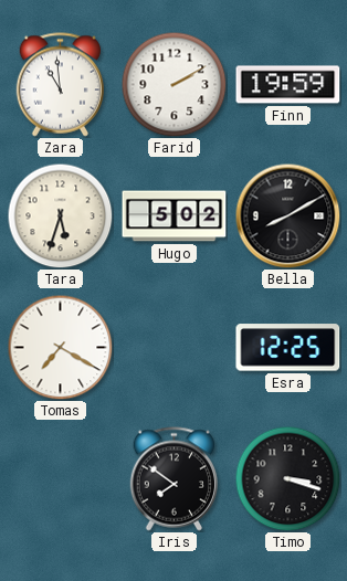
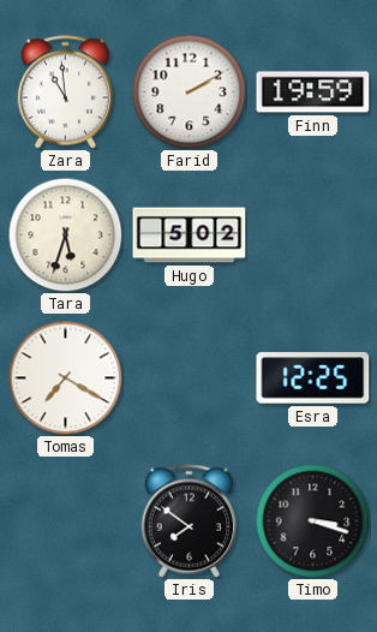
Bella: 8:10 -> none
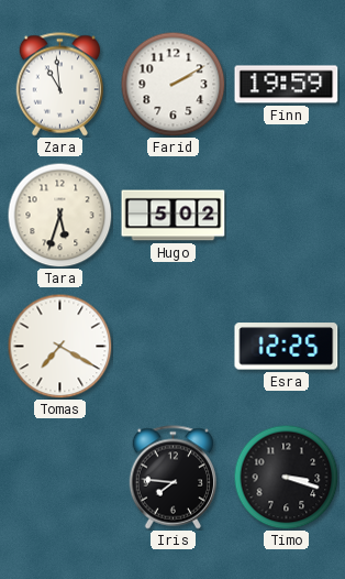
Iris: 7:51 -> 7:46
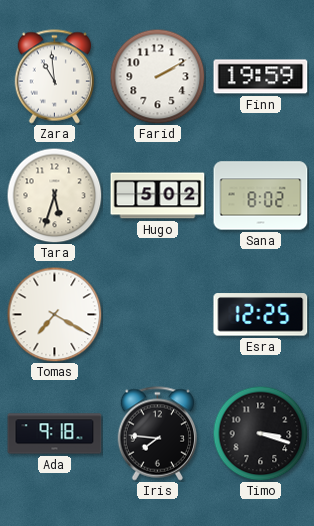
Sana: none -> 8:02
Ada: none -> 9:18
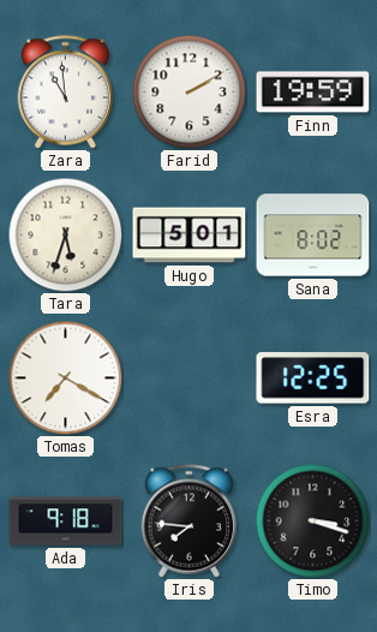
Hugo: 5:02 -> 5:01
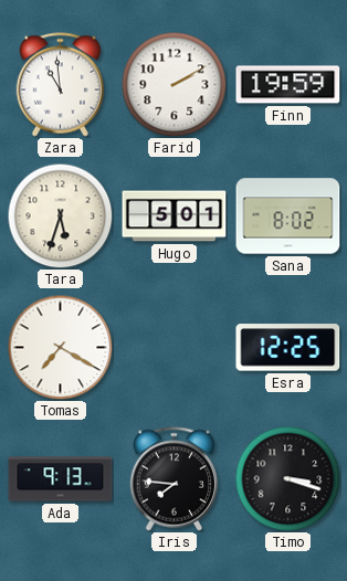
Ada: 9:18 -> 9:13
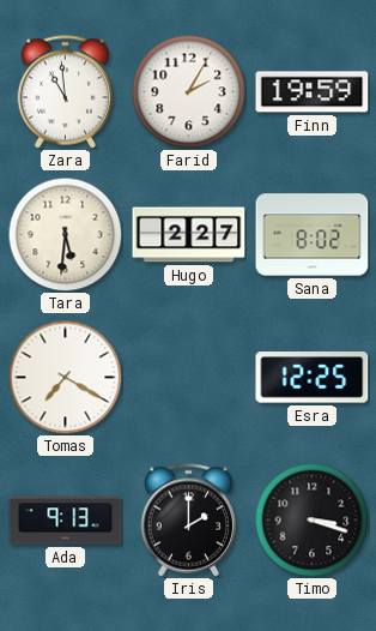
Farid: 2:10 -> 2:05
Tara: 5:33 -> 5:31
Hugo: 5:01 -> 2:27
Iris: 7:46 -> 2:00
